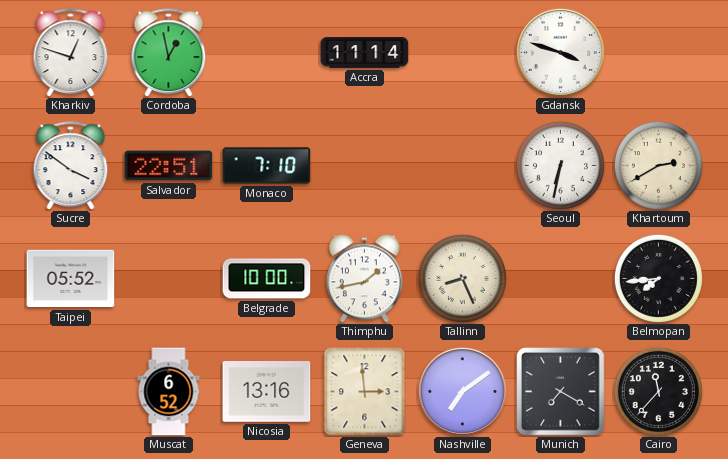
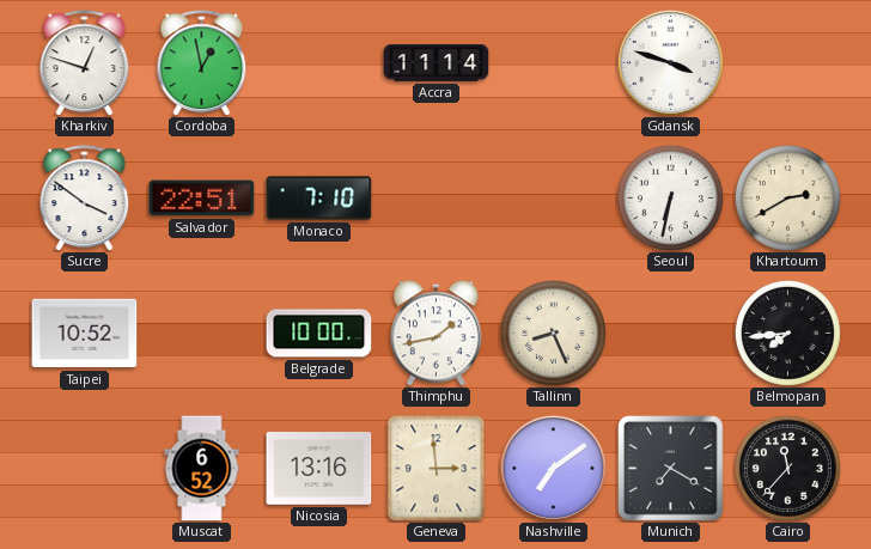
Taipei: 05:52 -> 10:52
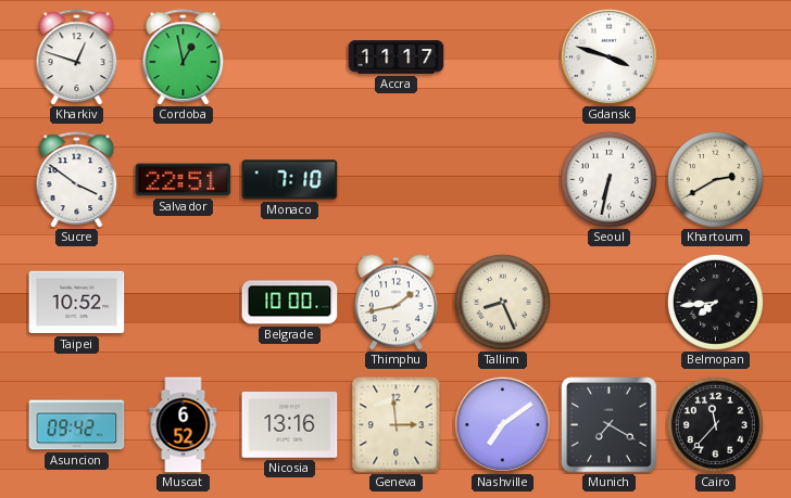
Accra: 11:14 -> 11:17
Asuncion: none -> 09:42
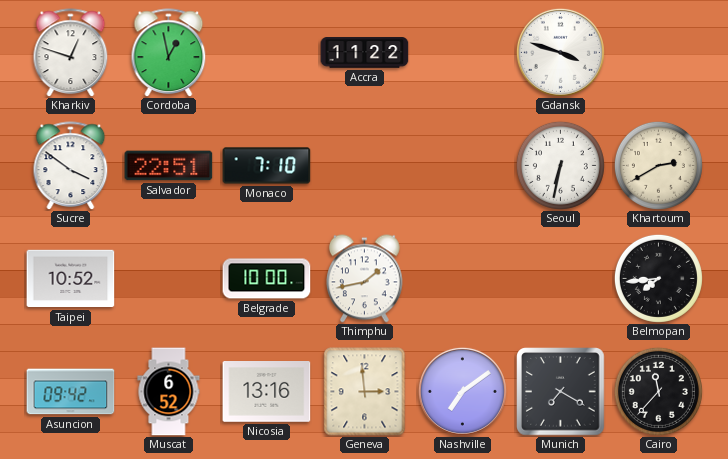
Accra: 11:17 -> 11:22
Tallinn: 8:26 -> none
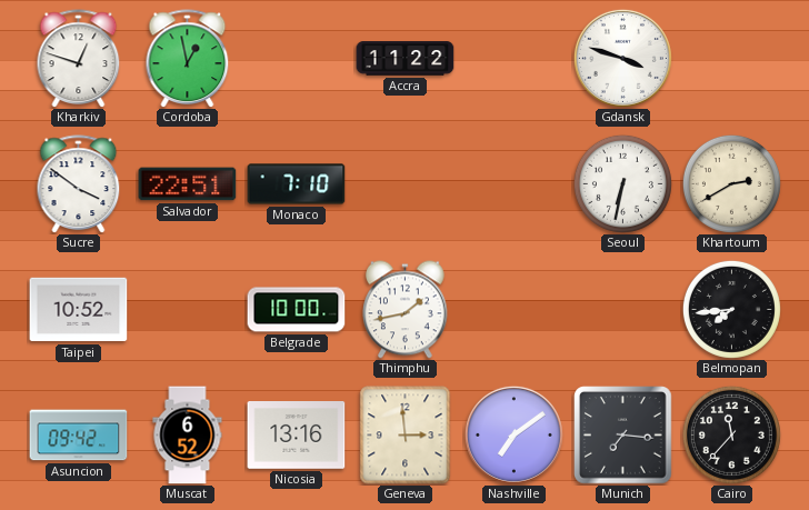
Munich: 7:20 -> 7:16
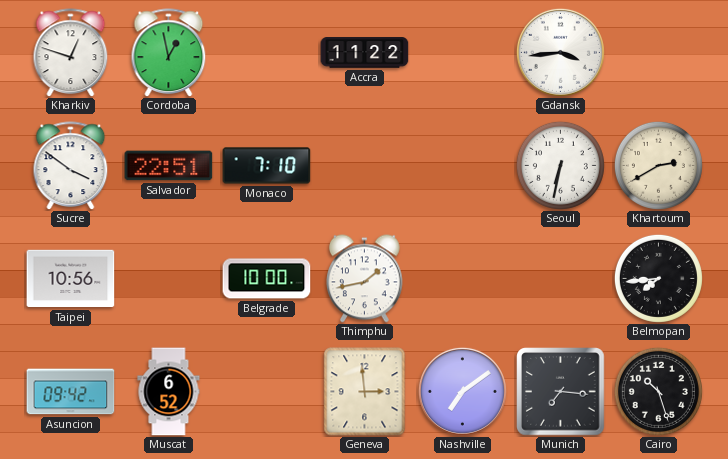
Gdansk: 3:48 -> 3:44
Taipei: 10:52 -> 10:56
Nicosia: 13:16 -> none
Cairo: 11:37 -> 10:27
